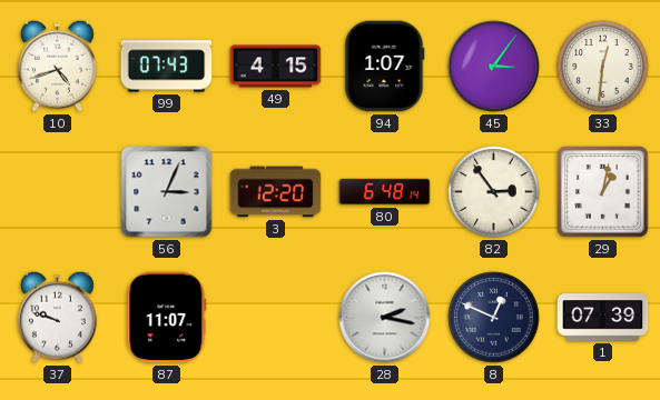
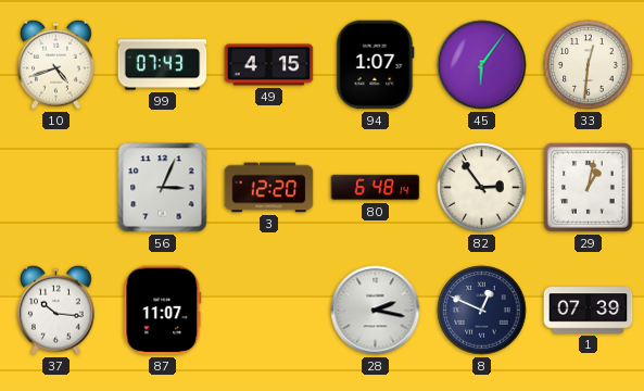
45: 3:06 -> 6:06
37: 9:48 -> 10:16
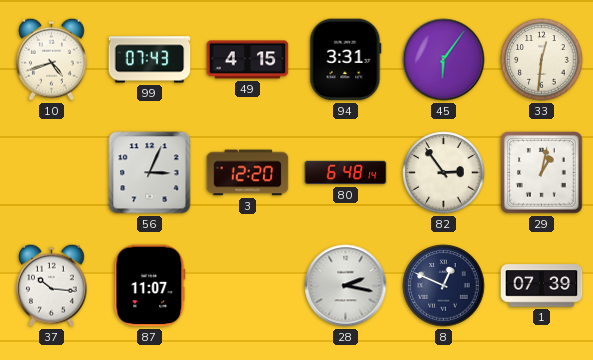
94: 1:07 -> 3:31
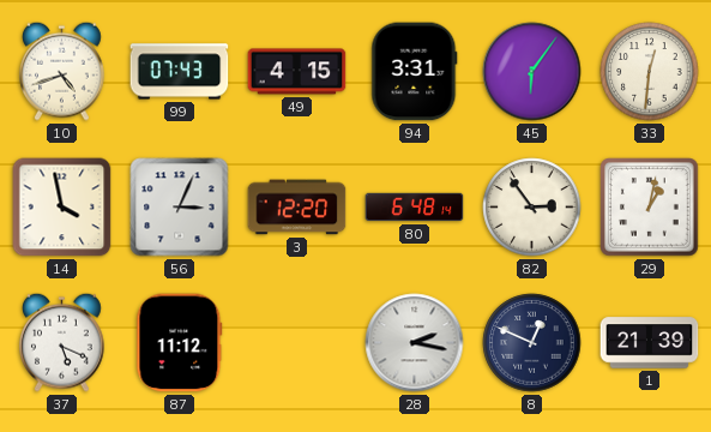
14: none -> 3:58
37: 10:16 -> 5:19
87: 11:07 -> 11:12
1: 07:39 -> 21:39
